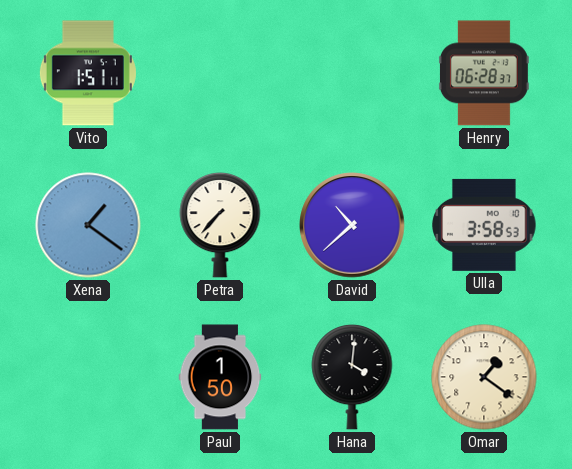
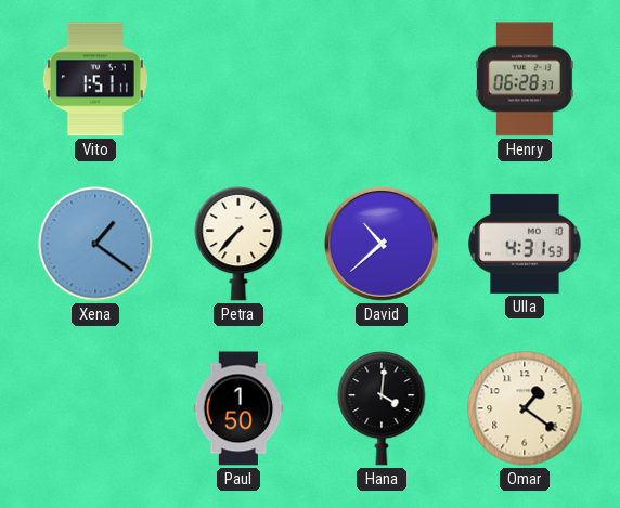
Ulla: 3:58 -> 4:31
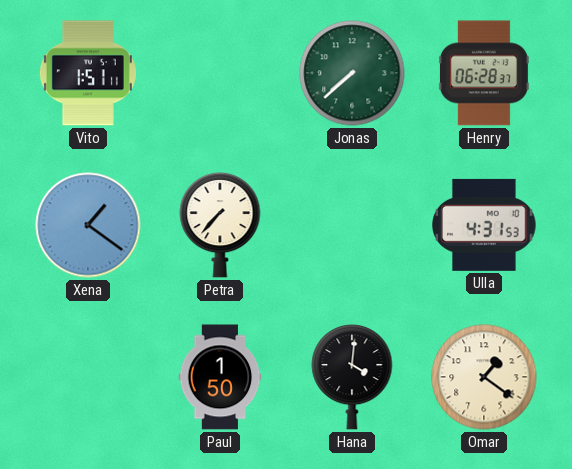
Jonas: none -> 7:38
David: 10:38 -> none
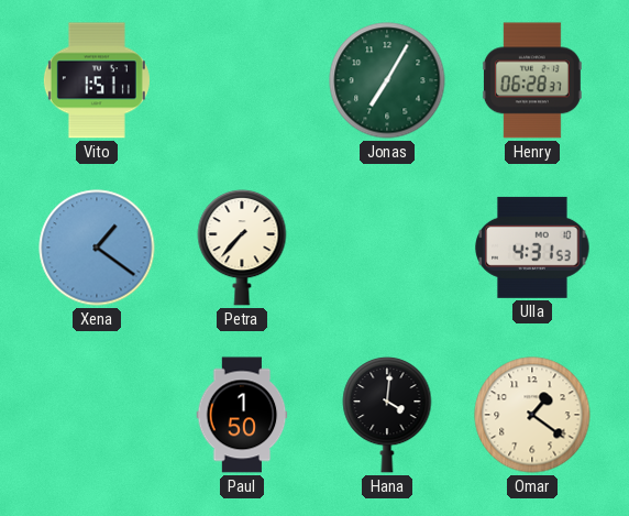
Jonas: 7:38 -> 7:05
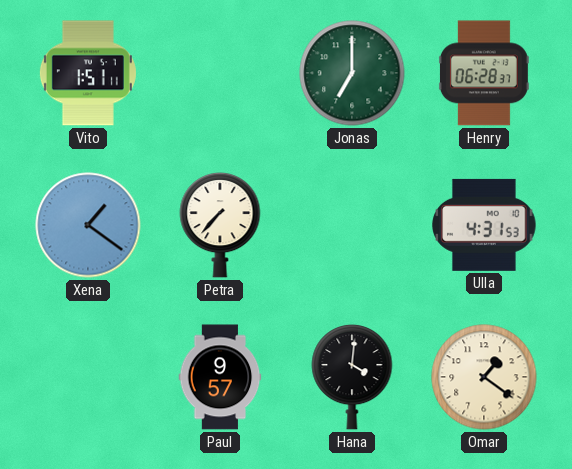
Jonas: 7:05 -> 7:00
Paul: 1:50 -> 9:57
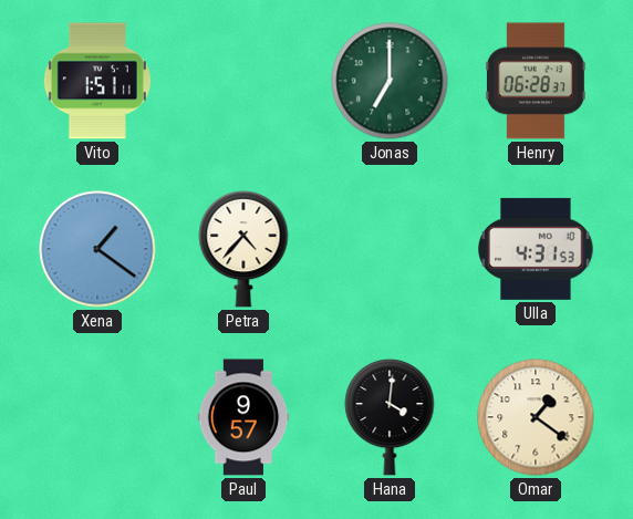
Petra: 7:37 -> 4:37
